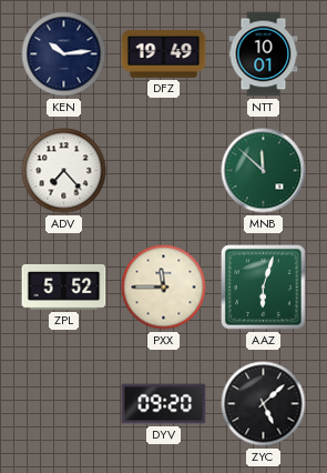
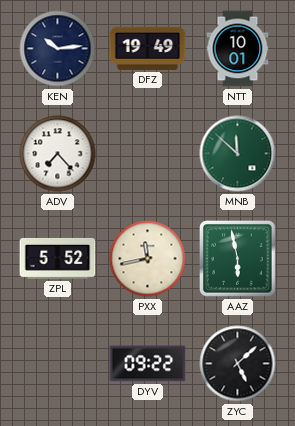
PXX: 11:45 -> 11:43
AAZ: 6:03 -> 5:58
DYV: 09:20 -> 09:22
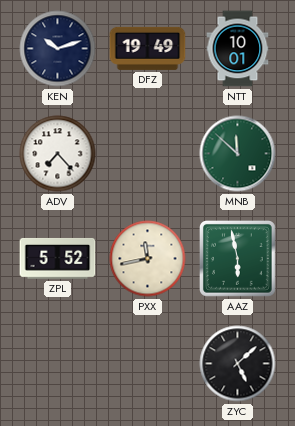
KEN: 10:14 -> 10:12
DYV: 09:22 -> none
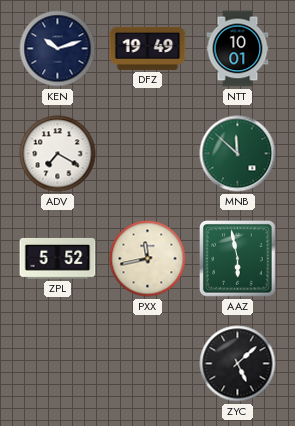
ADV: 7:23 -> 7:20
